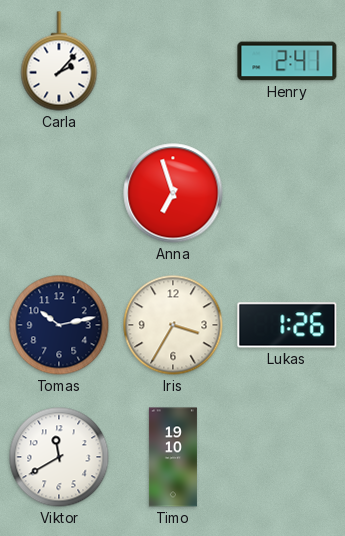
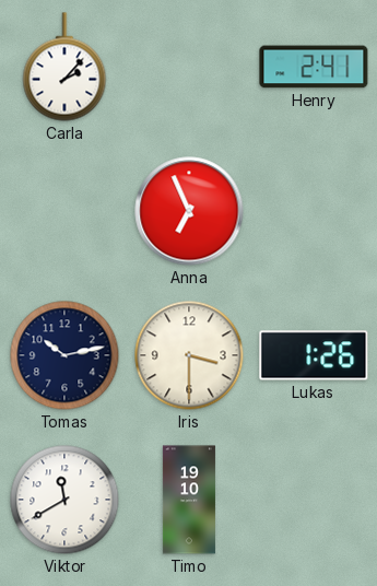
Anna: 6:57 -> 6:56
Iris: 3:35 -> 3:30
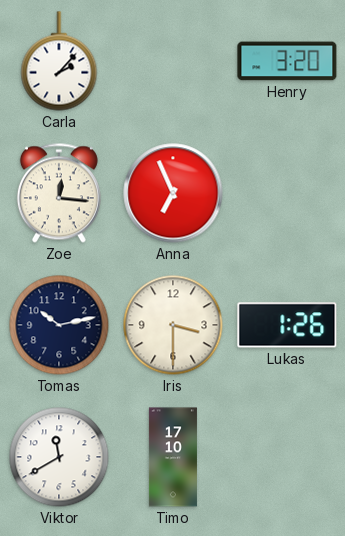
Henry: 2:41 -> 3:20
Zoe: none -> 12:16
Timo: 19:10 -> 17:10
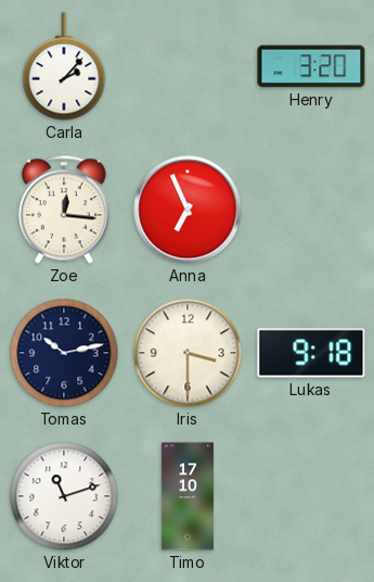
Lukas: 1:26 -> 9:18
Viktor: 11:40 -> 11:12
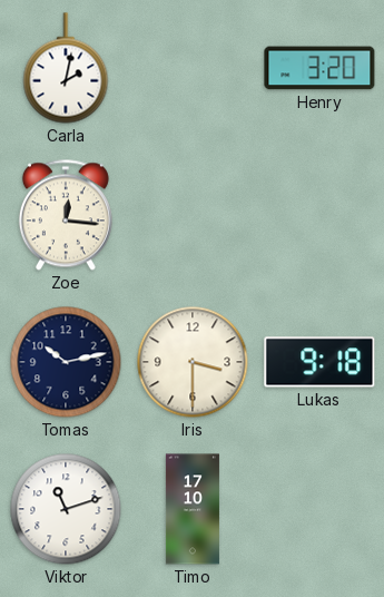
Carla: 2:07 -> 2:02
Anna: 6:56 -> none
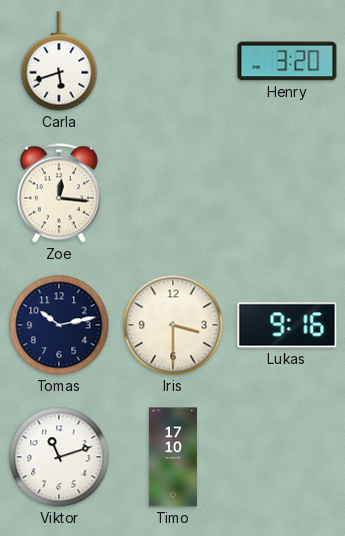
Carla: 2:02 -> 5:42
Lukas: 9:18 -> 9:16
